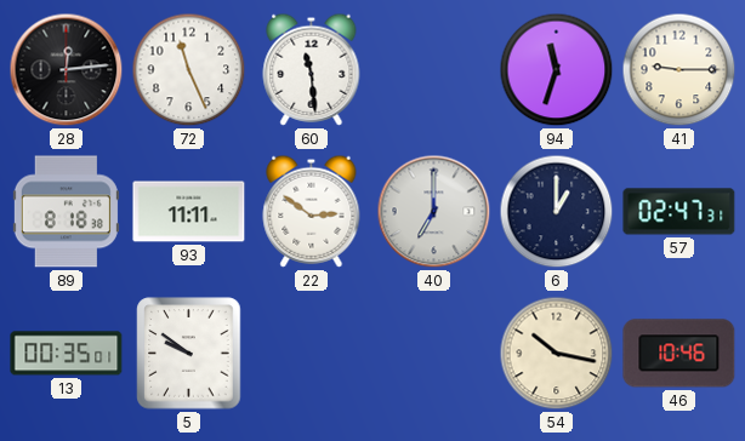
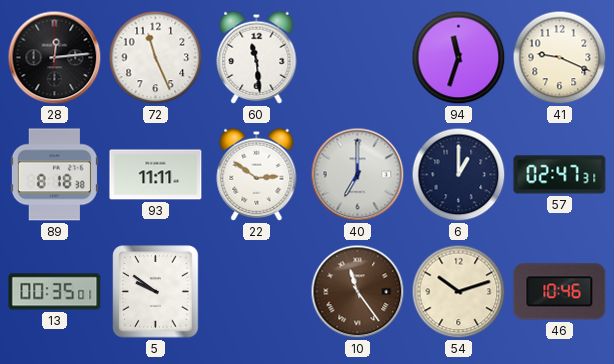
41: 9:15 -> 9:19
10: none -> 11:24
54: 10:17 -> 10:12
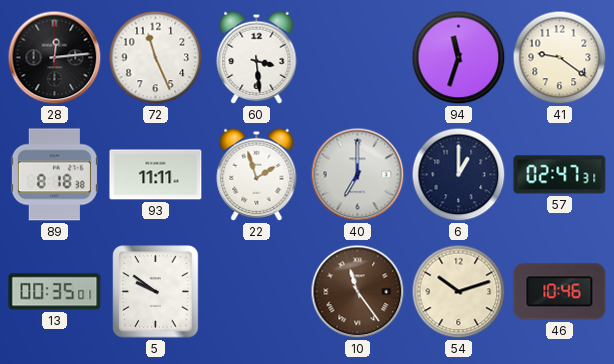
60: 11:29 -> 3:29
41: 9:19 -> 9:21
22: 2:51 -> 1:57
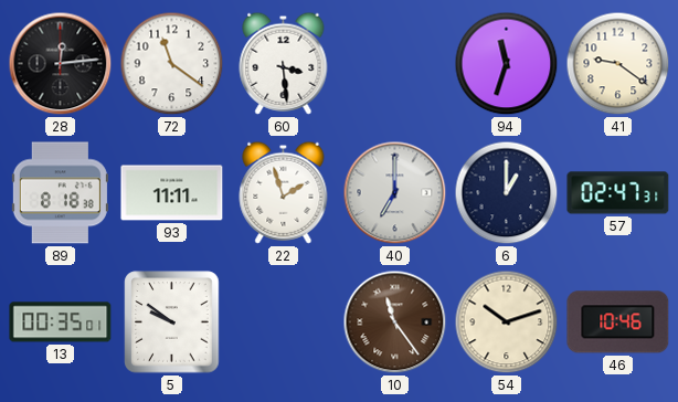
72: 11:26 -> 11:21
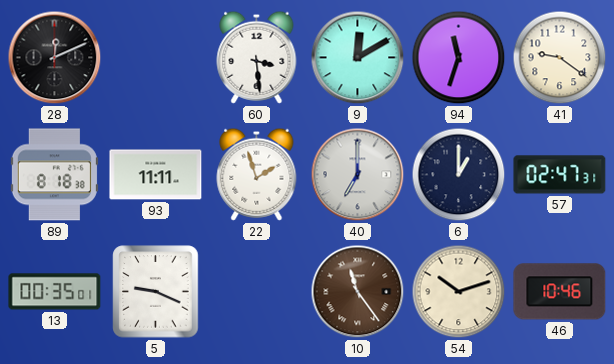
28: 12:14 -> 12:11
72: 11:21 -> none
9: none -> 12:10
5: 9:51 -> 9:19
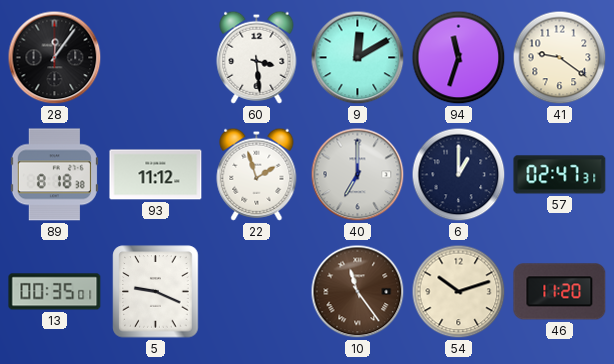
28: 12:11 -> 12:06
93: 11:11 -> 11:12
46: 10:46 -> 11:20
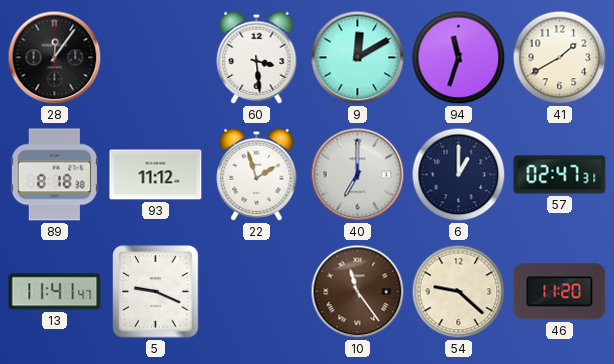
41: 9:21 -> 1:40
13: 00:35 -> 11:41
54: 10:12 -> 9:22
